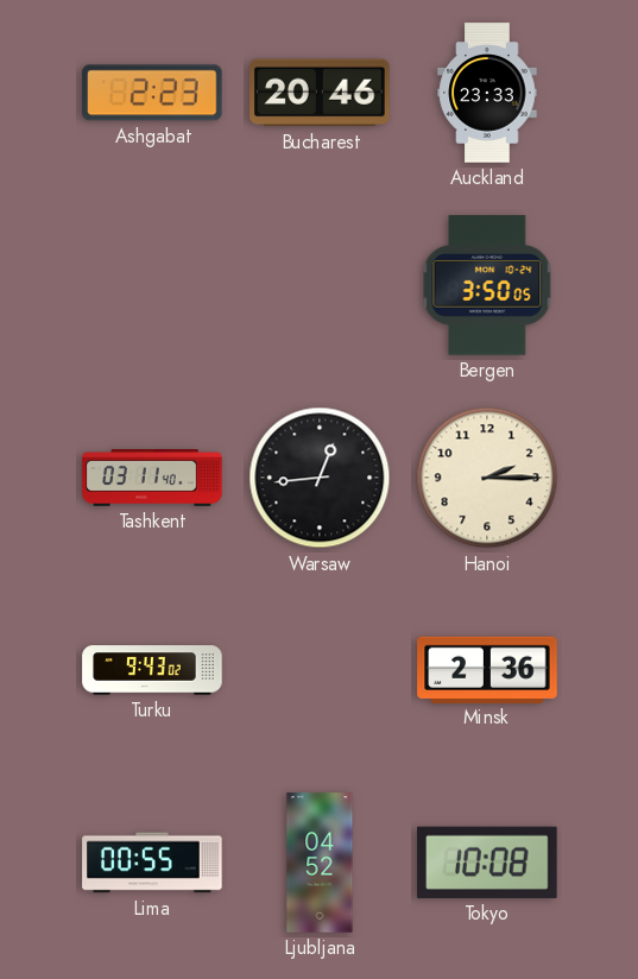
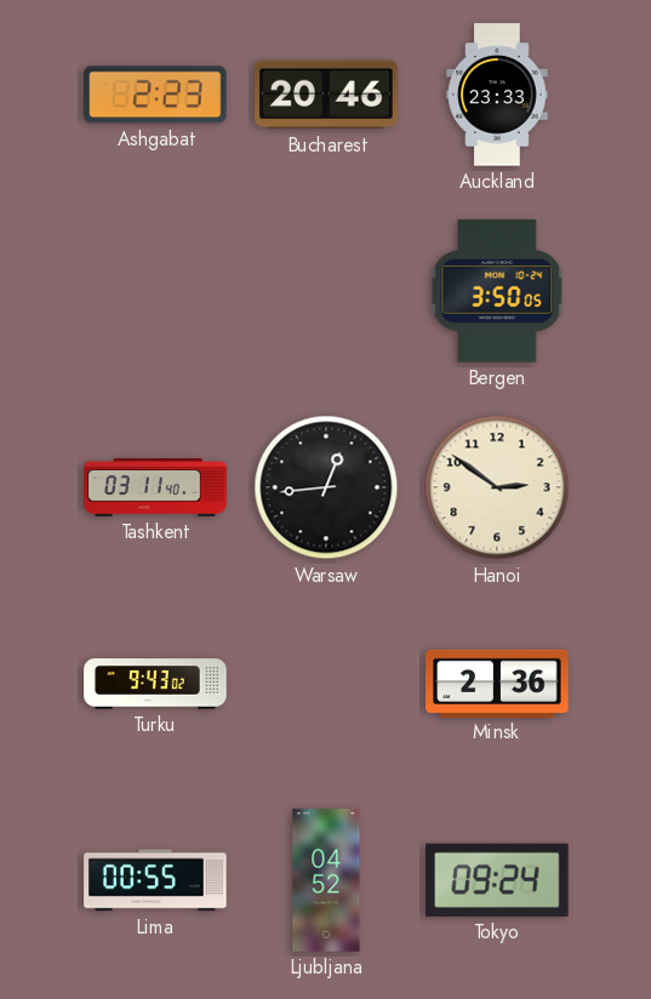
Hanoi: 2:15 -> 2:51
Tokyo: 10:08 -> 09:24
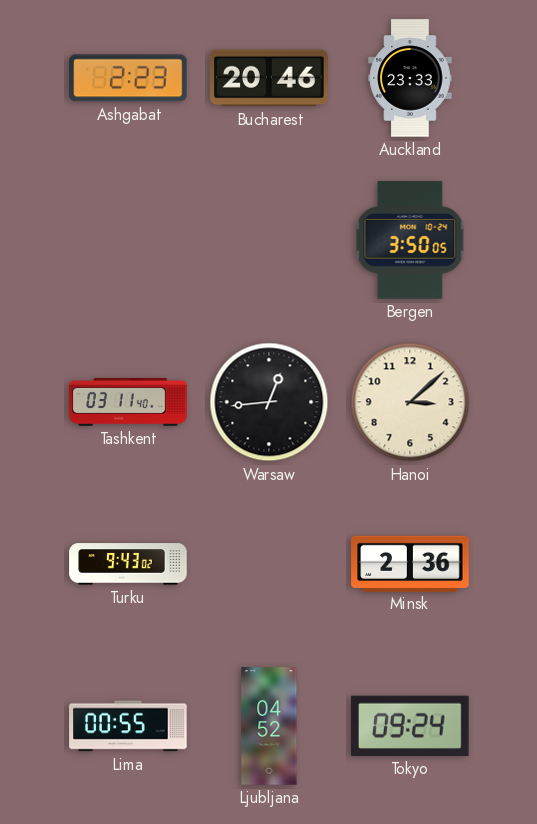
Hanoi: 2:51 -> 3:08
